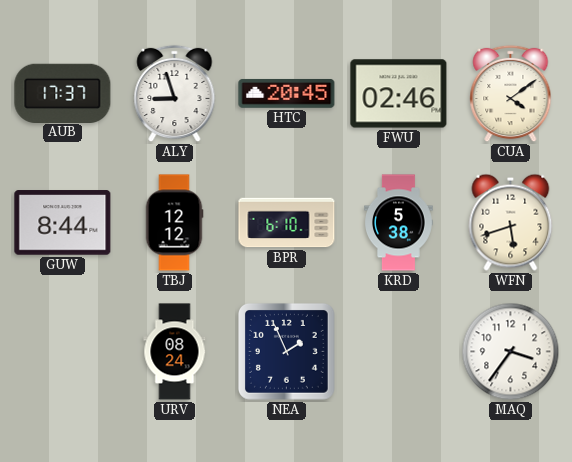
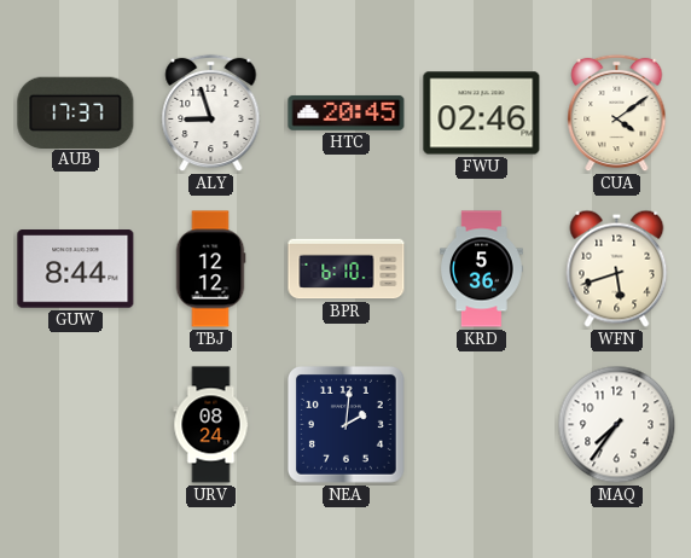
KRD: 5:38 -> 5:36
NEA: 1:56 -> 2:01
MAQ: 3:36 -> 7:36
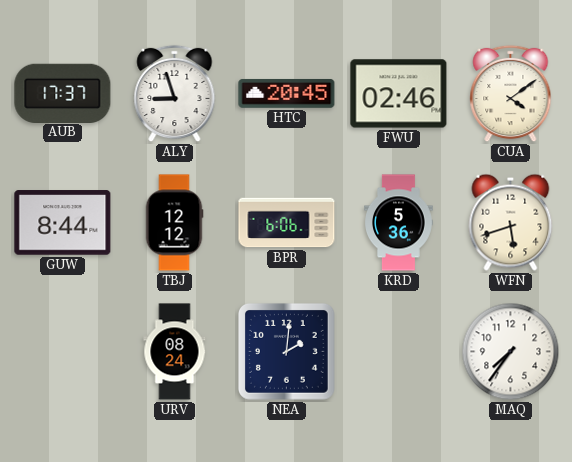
BPR: 6:10 -> 6:06
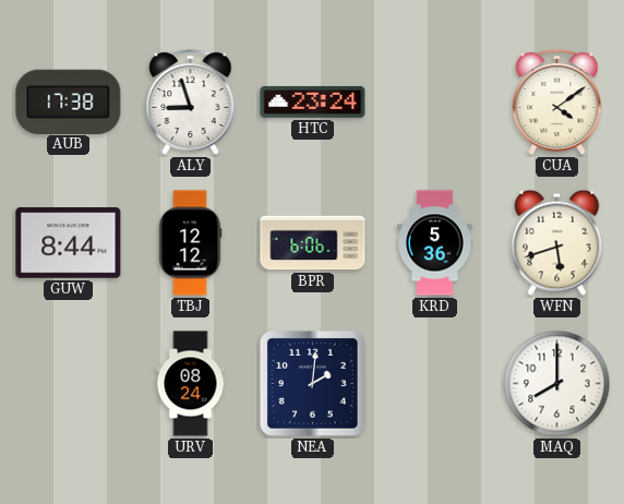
AUB: 17:37 -> 17:38
HTC: 20:45 -> 23:24
FWU: 02:46 -> none
MAQ: 7:36 -> 8:00
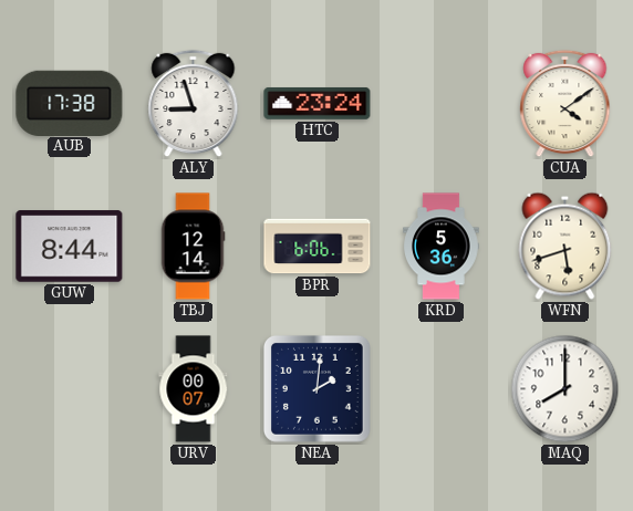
TBJ: 12:12 -> 12:14
URV: 08:24 -> 00:07
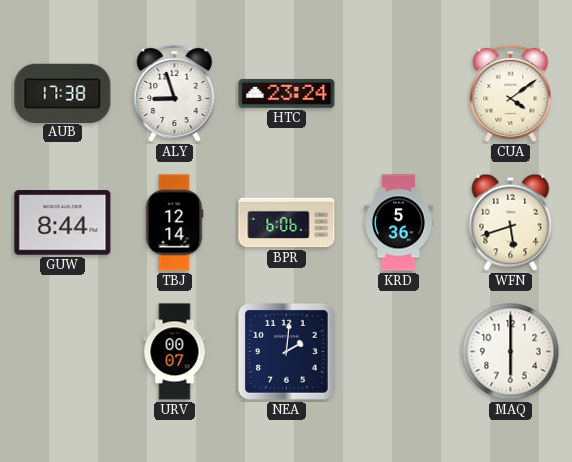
MAQ: 8:00 -> 6:00
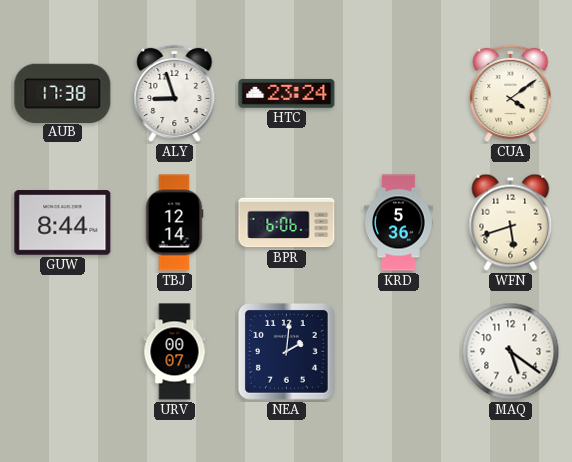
MAQ: 6:00 -> 5:21
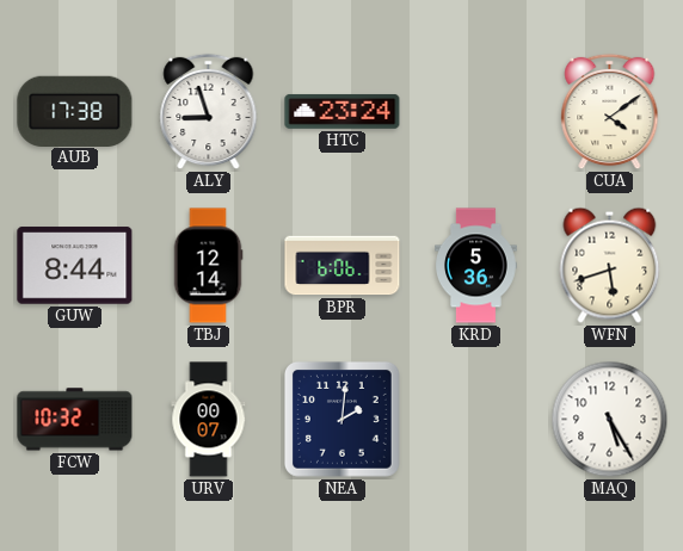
FCW: none -> 10:32
MAQ: 5:21 -> 5:25
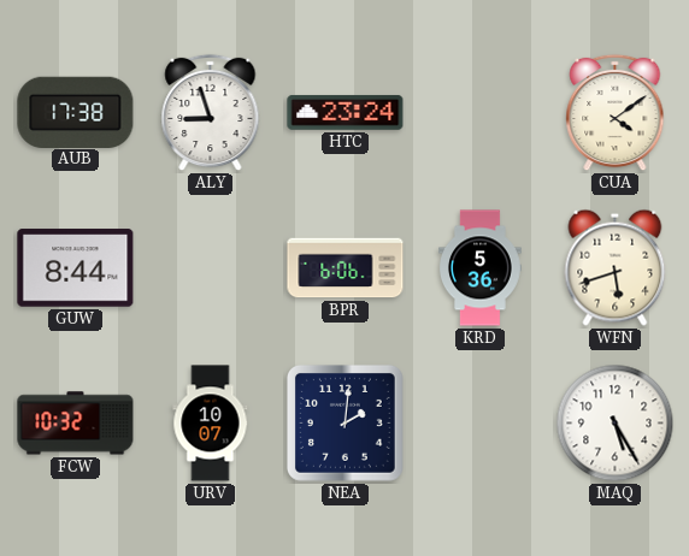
TBJ: 12:14 -> none
URV: 00:07 -> 10:07
